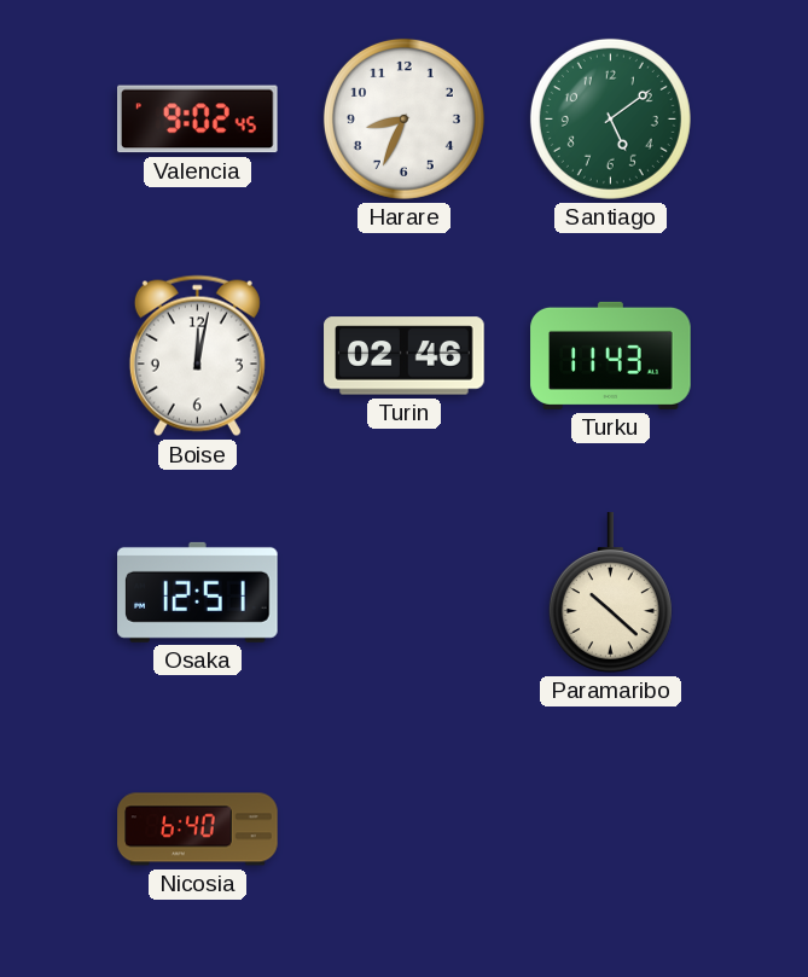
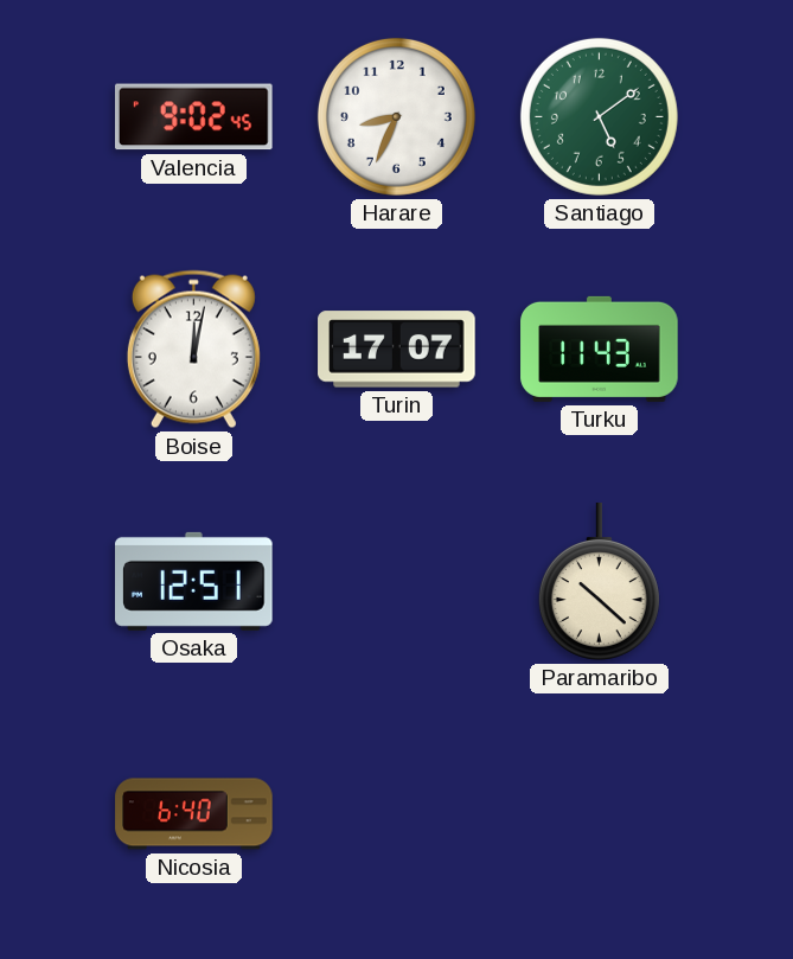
Turin: 02:46 -> 17:07
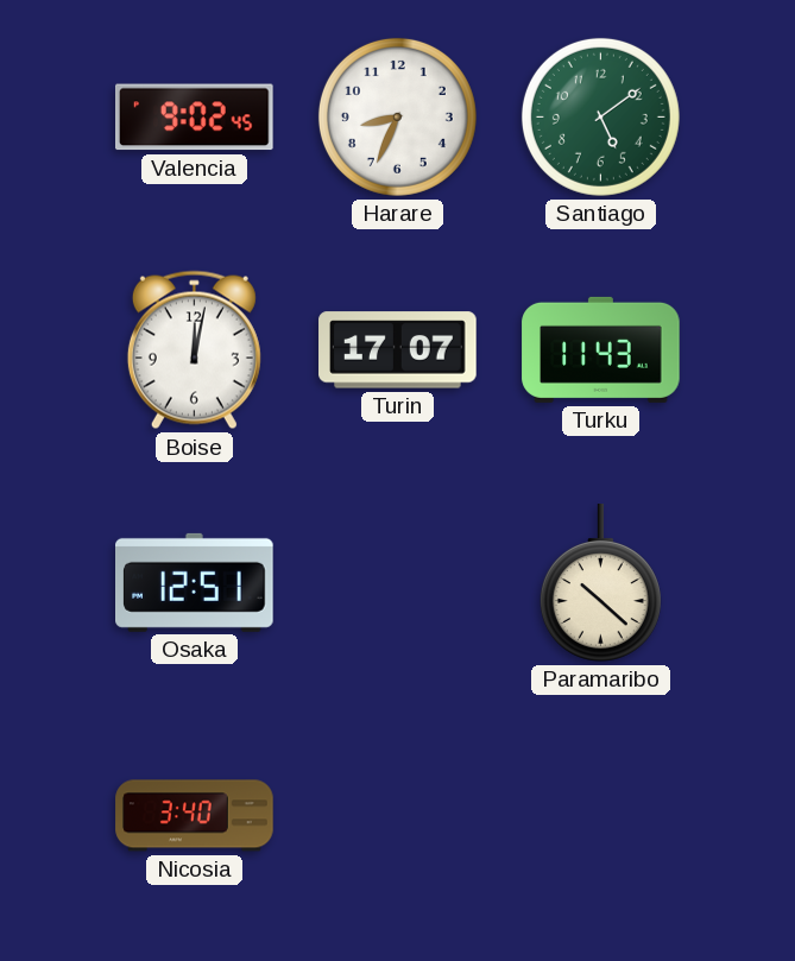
Nicosia: 6:40 -> 3:40
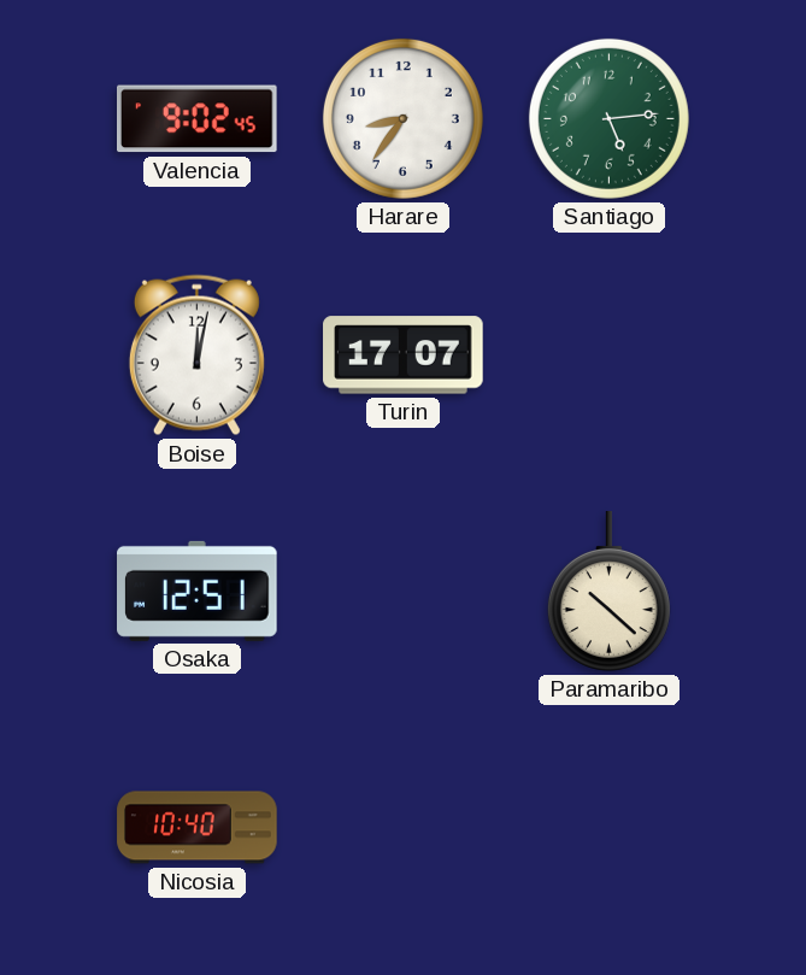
Harare: 8:34 -> 8:36
Santiago: 5:09 -> 5:14
Turku: 11:43 -> none
Nicosia: 3:40 -> 10:40
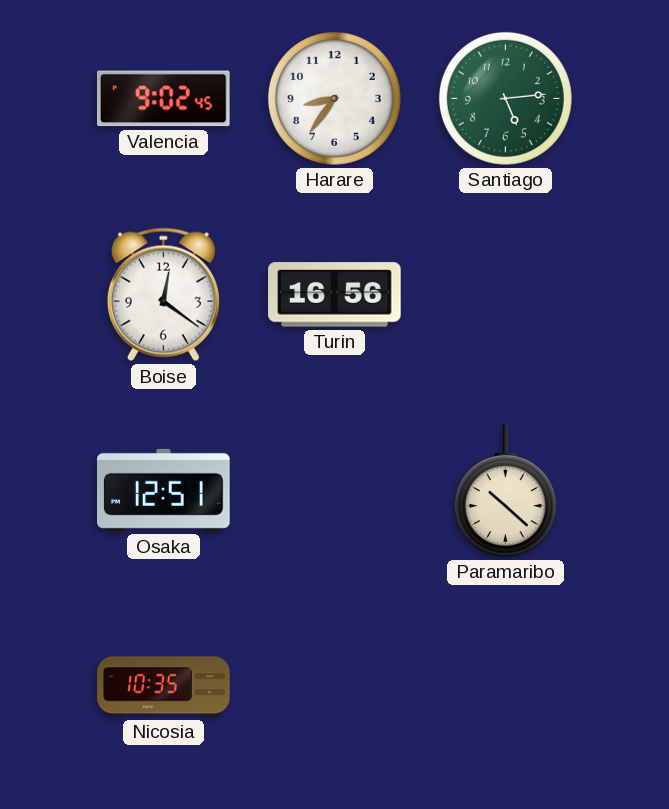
Boise: 12:02 -> 12:21
Turin: 17:07 -> 16:56
Nicosia: 10:40 -> 10:35
